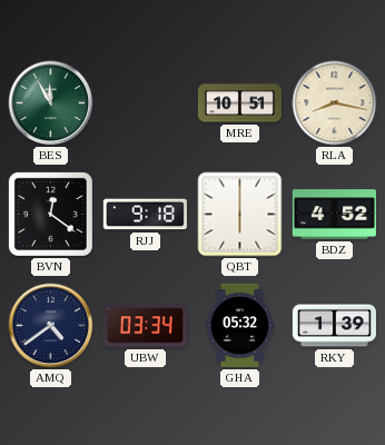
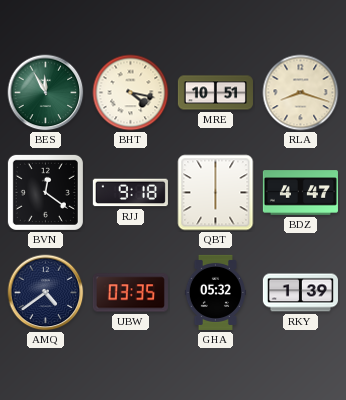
BHT: none -> 4:17
RLA: 8:17 -> 8:18
BDZ: 4:52 -> 4:47
UBW: 03:34 -> 03:35
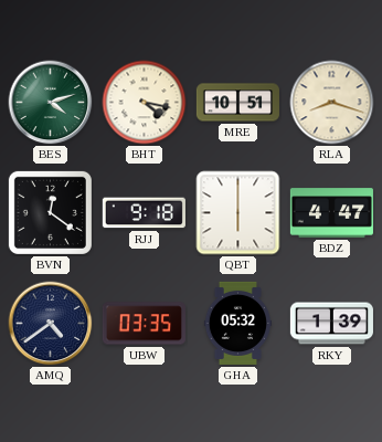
BES: 11:55 -> 4:12
